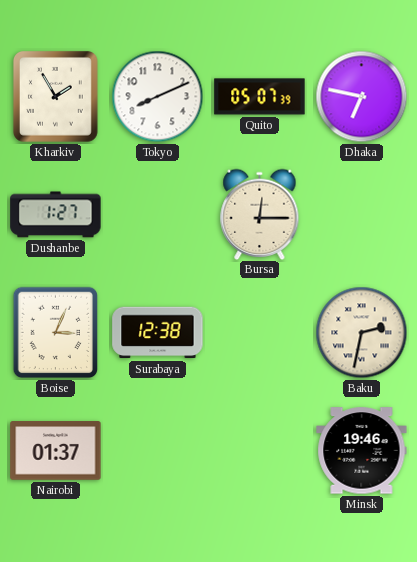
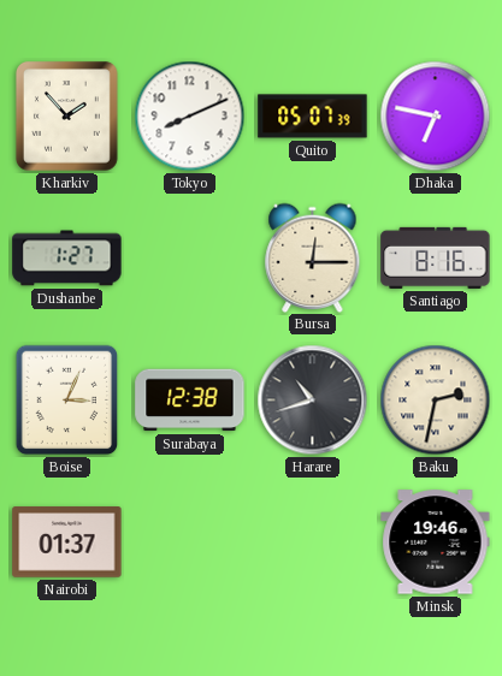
Kharkiv: 1:55 -> 1:53
Santiago: none -> 8:16
Harare: none -> 10:42
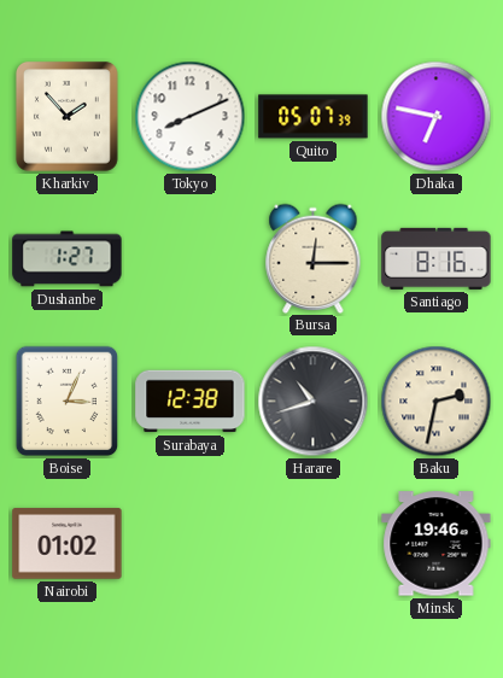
Nairobi: 01:37 -> 01:02
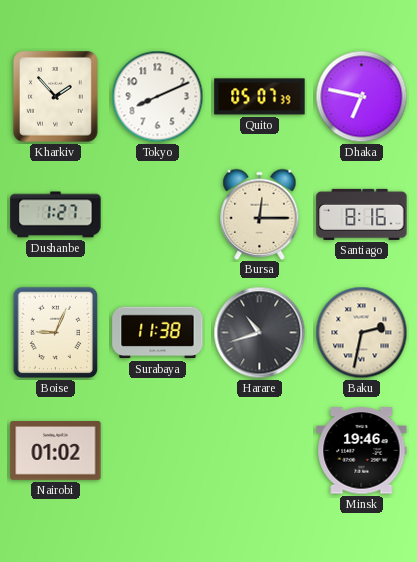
Boise: 3:04 -> 9:04
Surabaya: 12:38 -> 11:38
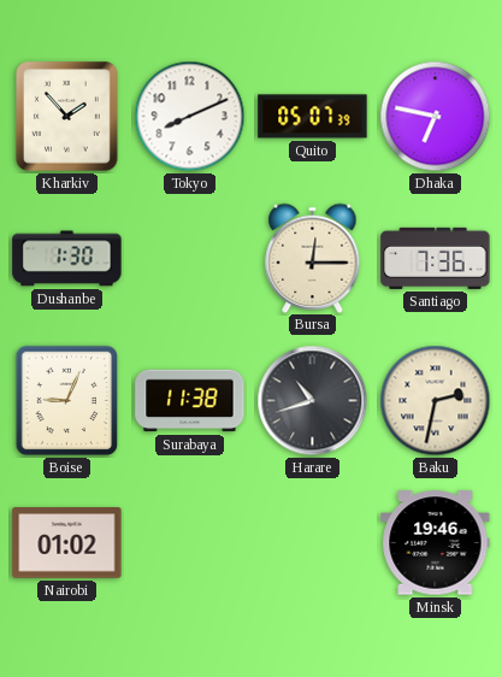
Dushanbe: 1:27 -> 1:30
Santiago: 8:16 -> 7:36
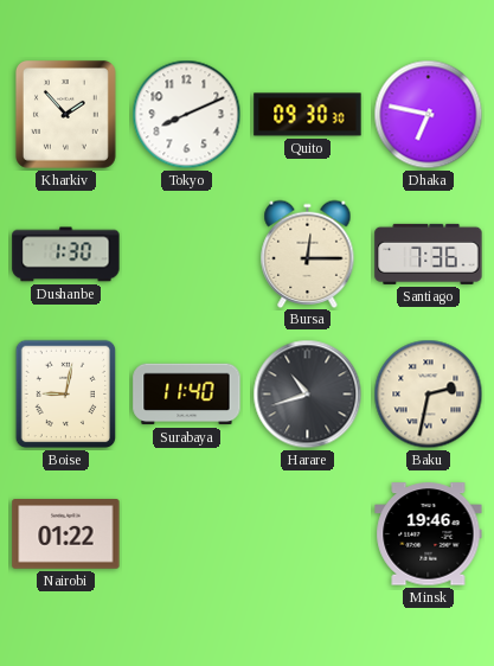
Quito: 05:07 -> 09:30
Boise: 9:04 -> 9:02
Surabaya: 11:38 -> 11:40
Nairobi: 01:02 -> 01:22
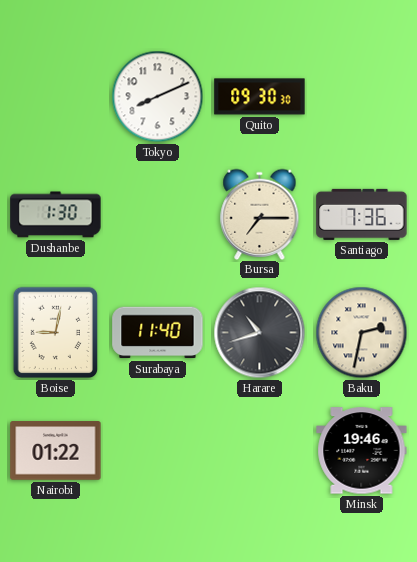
Kharkiv: 1:53 -> none
Dhaka: 6:47 -> none
Bursa: 12:15 -> 7:15
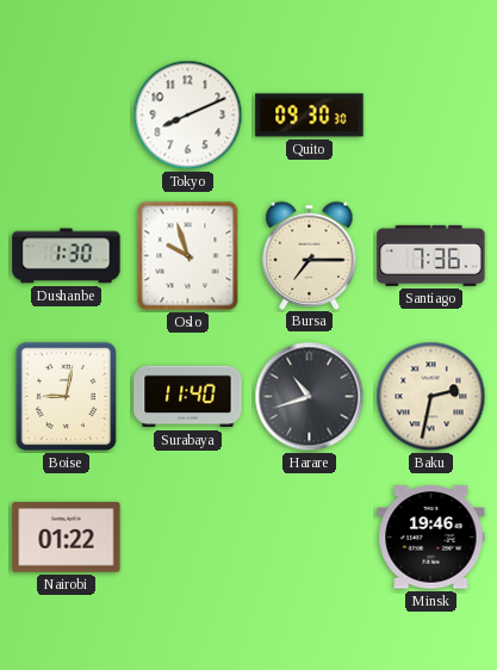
Oslo: none -> 9:57
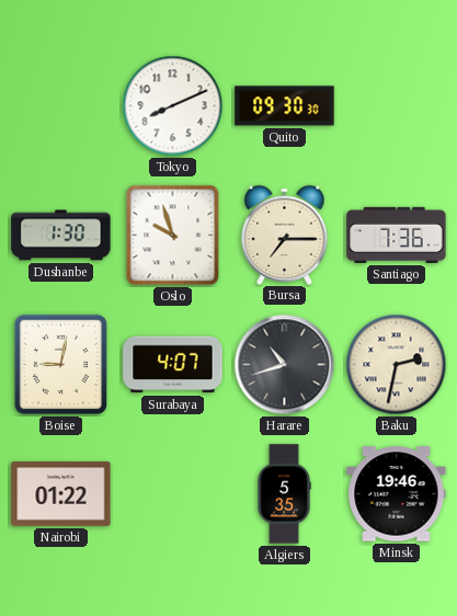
Surabaya: 11:40 -> 4:07
Algiers: none -> 5:35
